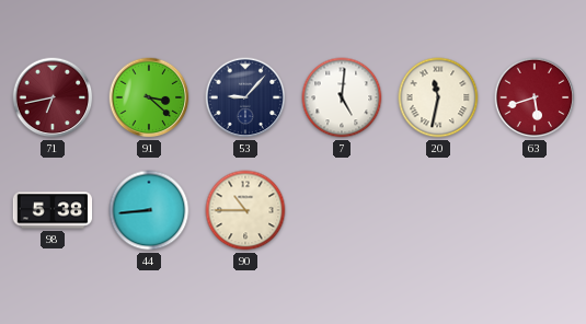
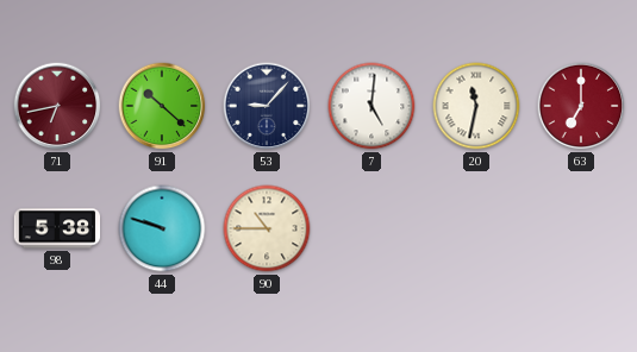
91: 3:22 -> 10:22
63: 5:42 -> 7:00
44: 8:44 -> 9:48
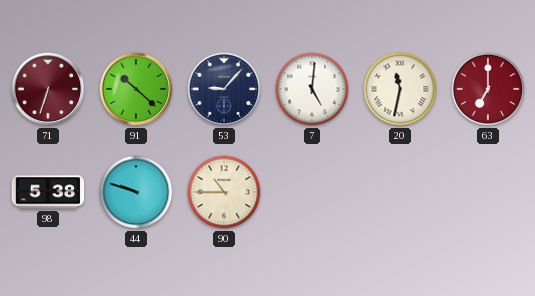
71: 6:43 -> 6:33
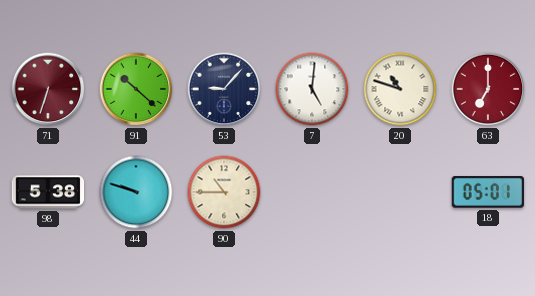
20: 11:32 -> 10:48
18: none -> 05:01
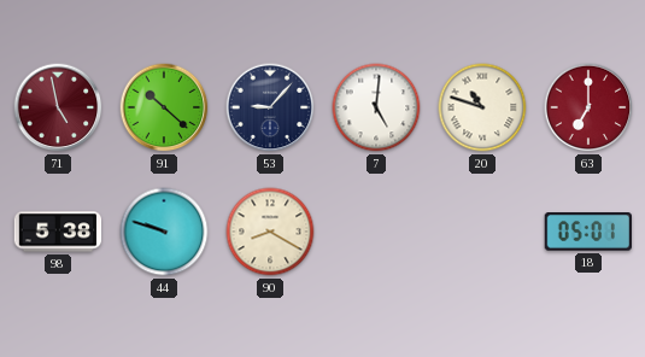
71: 6:33 -> 4:58
90: 10:45 -> 8:20
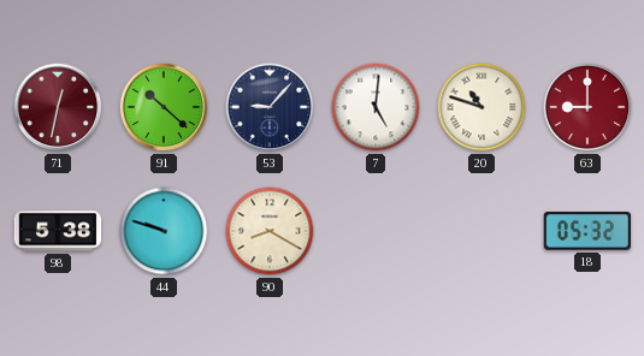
71: 4:58 -> 12:32
63: 7:00 -> 9:00
18: 05:01 -> 05:32
